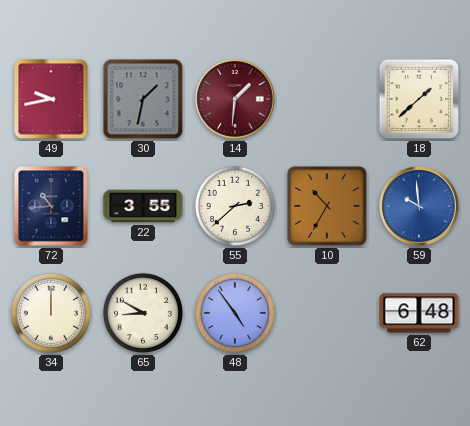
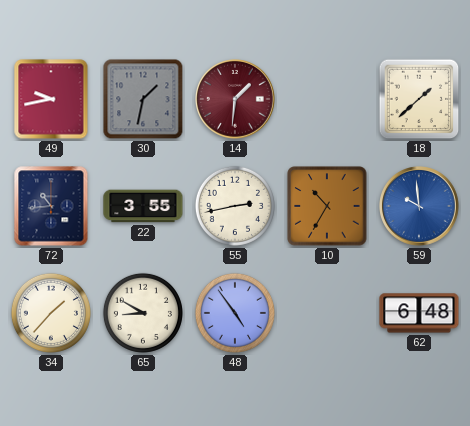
55: 2:38 -> 2:43
34: 12:00 -> 1:37
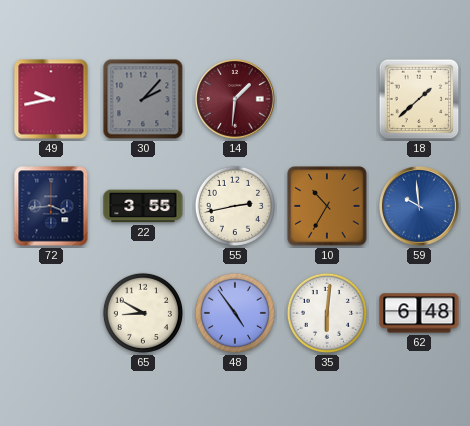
30: 1:32 -> 2:07
72: 10:44 -> 3:44
34: 1:37 -> none
35: none -> 6:01
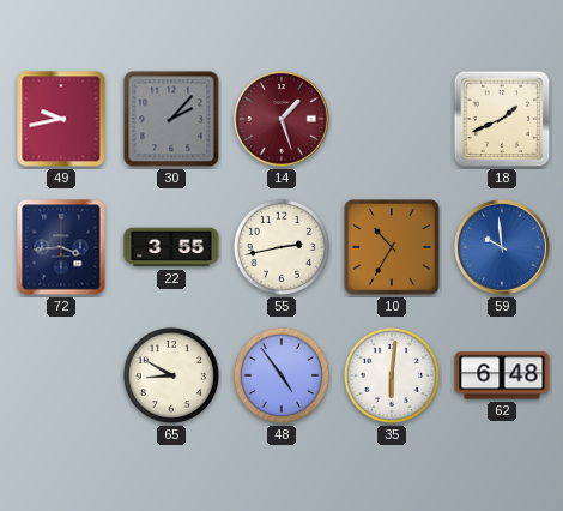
14: 1:31 -> 1:27
18: 1:38 -> 1:41
